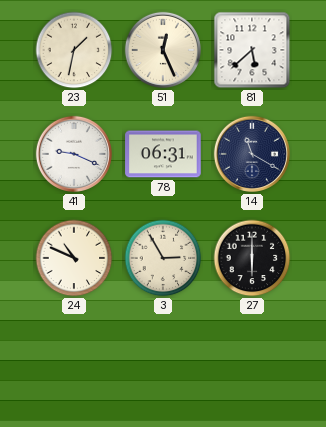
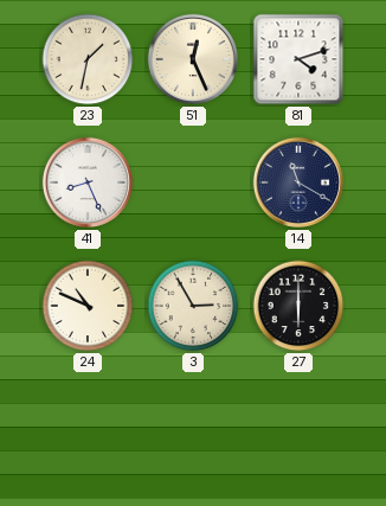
81: 5:38 -> 4:12
41: 9:19 -> 8:26
78: 06:31 -> none
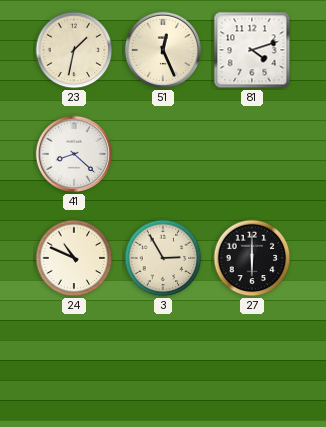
41: 8:26 -> 8:22
14: 11:20 -> none
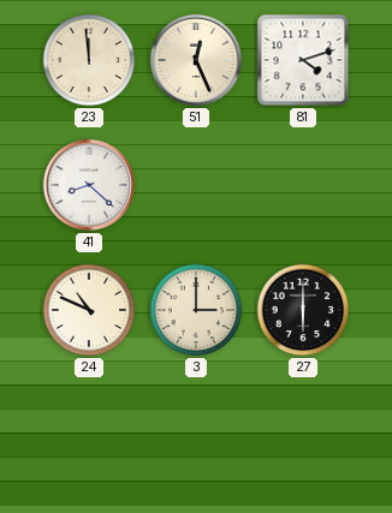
23: 1:32 -> 11:59
3: 2:55 -> 3:00
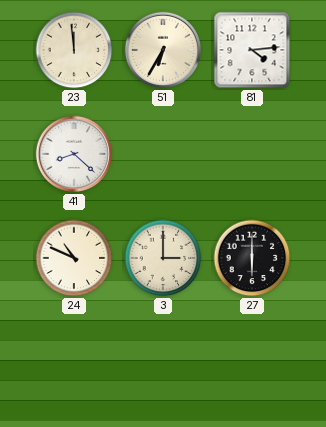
51: 12:26 -> 6:35
81: 4:12 -> 4:14
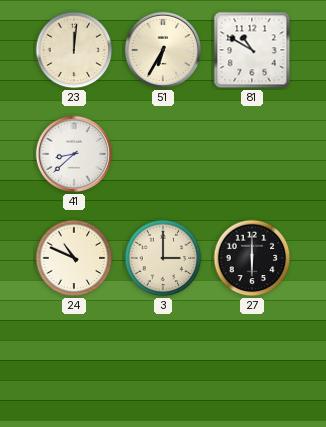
23: 11:59 -> 12:01
81: 4:14 -> 10:50
41: 8:22 -> 8:38
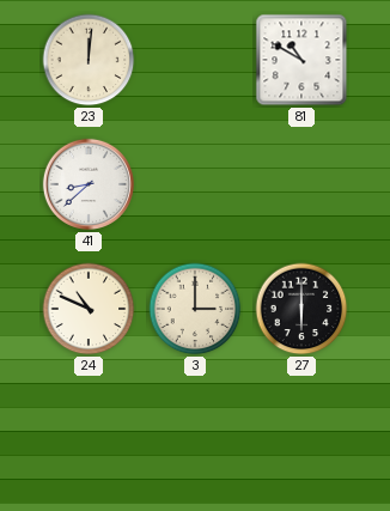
51: 6:35 -> none
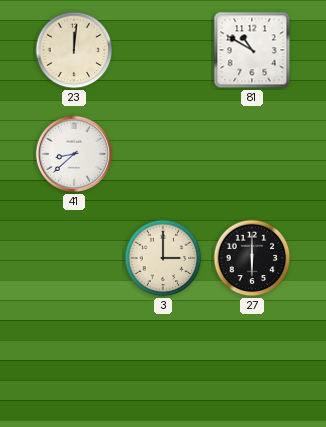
24: 10:49 -> none
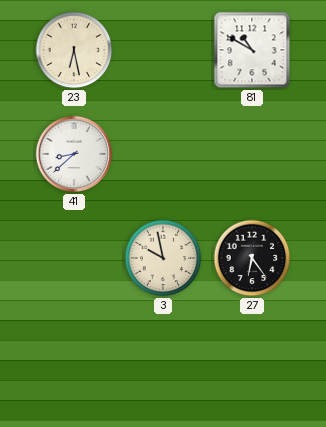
23: 12:01 -> 6:28
3: 3:00 -> 9:58
27: 6:00 -> 6:24
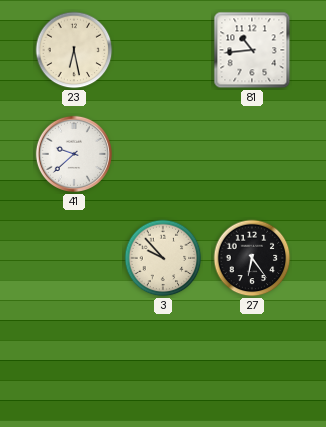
81: 10:50 -> 10:44
41: 8:38 -> 9:38
3: 9:58 -> 9:53
